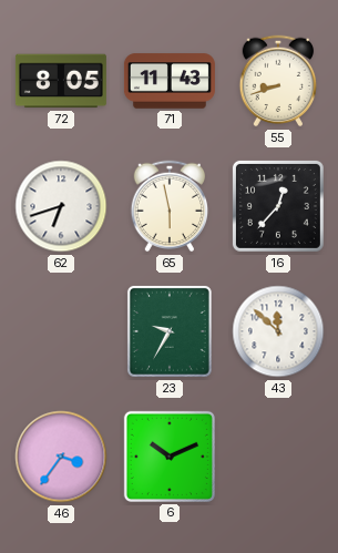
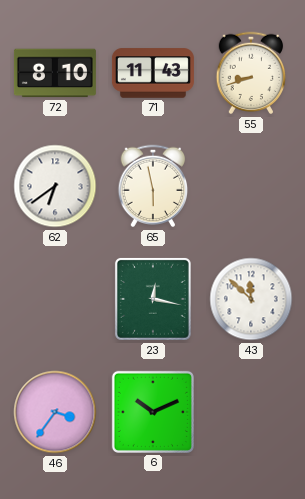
72: 8:05 -> 8:10
62: 6:42 -> 6:39
16: 12:37 -> none
23: 9:35 -> 12:17
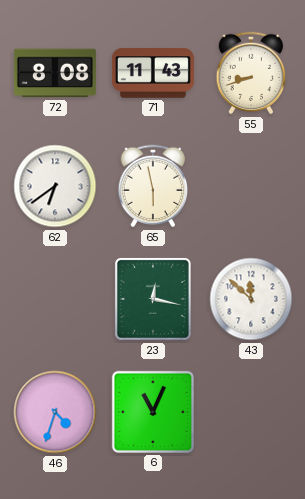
72: 8:10 -> 8:08
46: 3:36 -> 4:33
6: 10:11 -> 11:04
